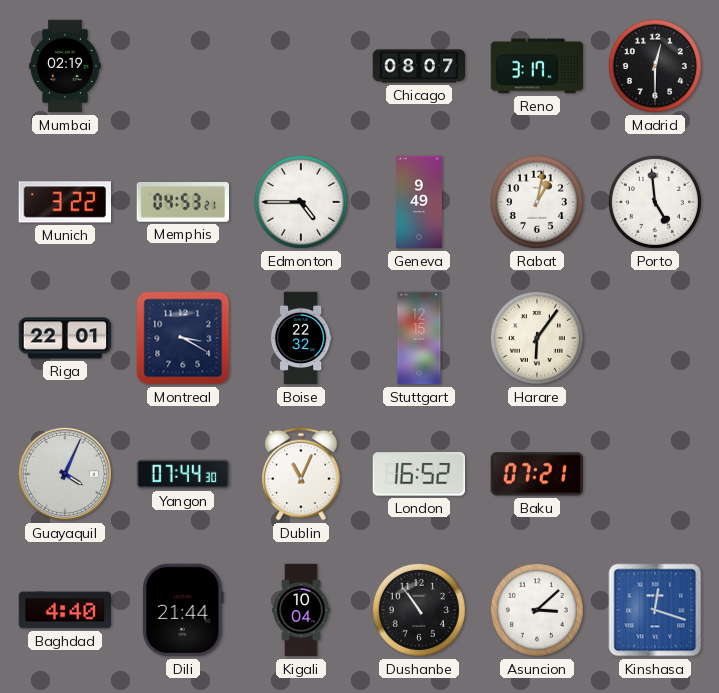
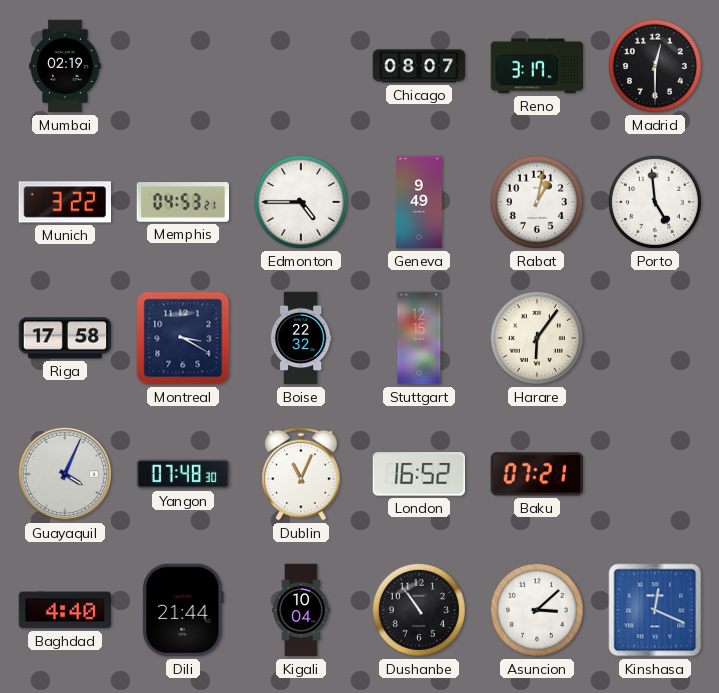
Riga: 22:01 -> 17:58
Yangon: 07:44 -> 07:48
Kinshasa: 12:18 -> 12:19
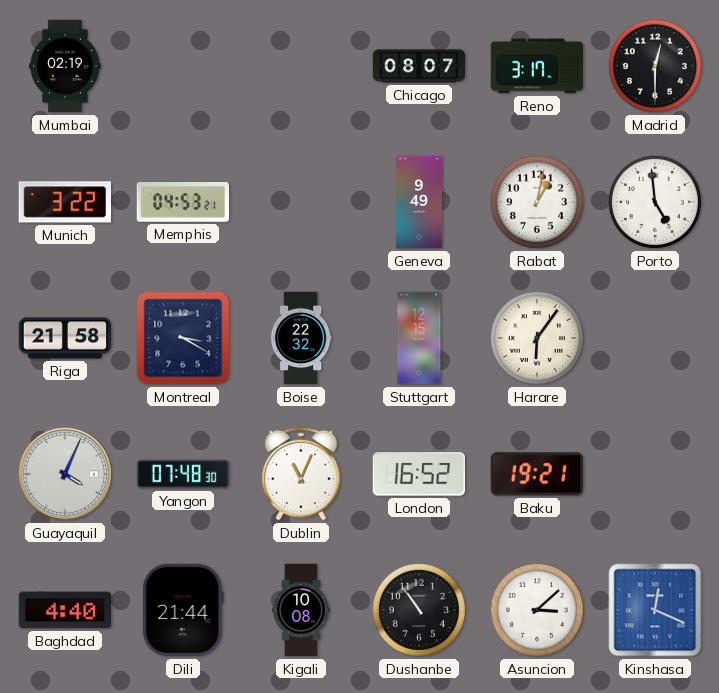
Edmonton: 4:45 -> none
Riga: 17:58 -> 21:58
Baku: 07:21 -> 19:21
Kigali: 10:04 -> 10:08
